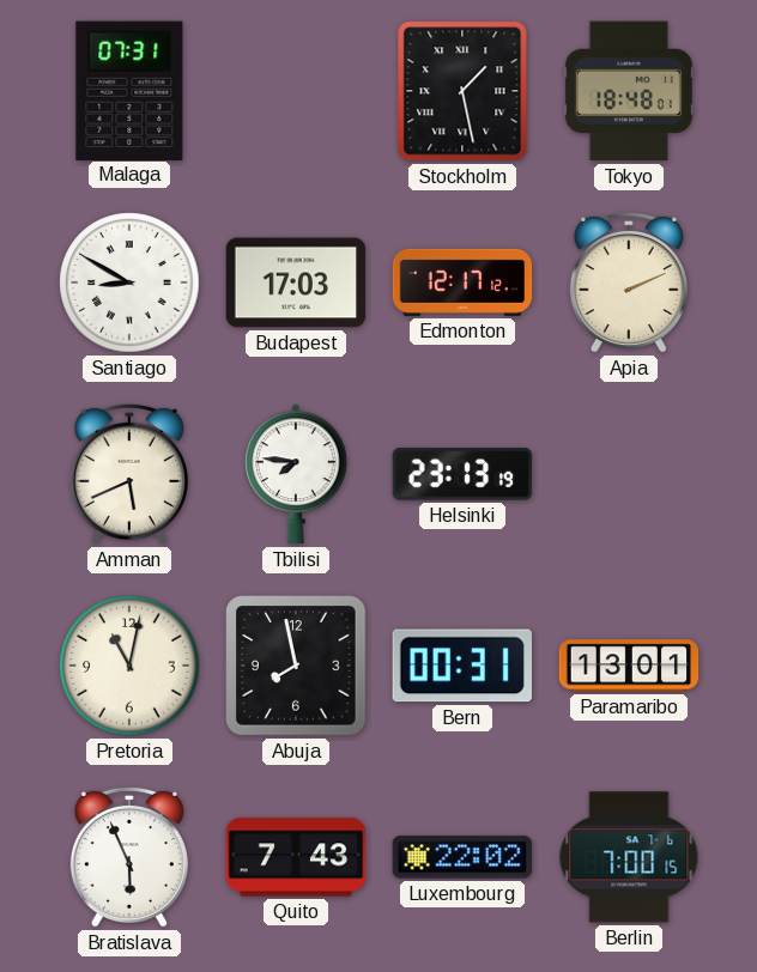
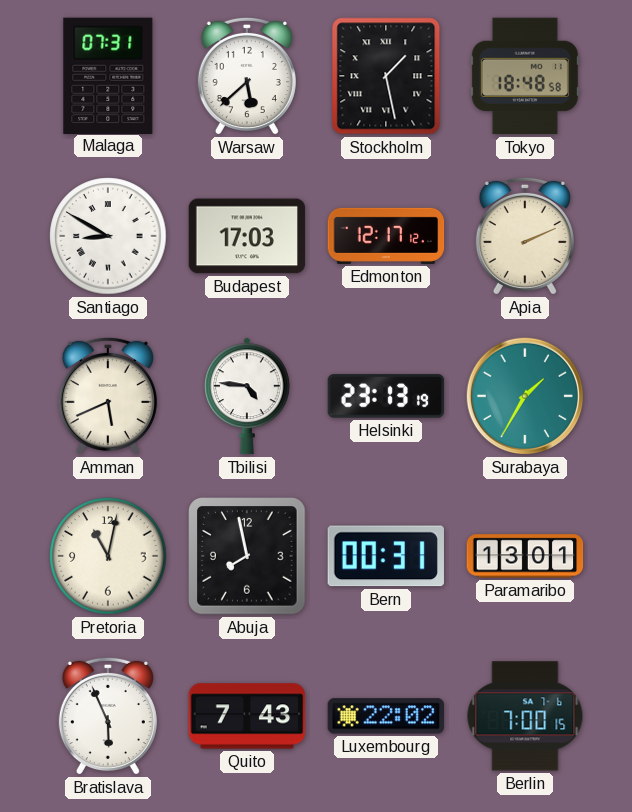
Warsaw: none -> 5:38
Tokyo: 18:48:01 -> 18:48:58
Tbilisi: 7:46 -> 4:46
Surabaya: none -> 1:35
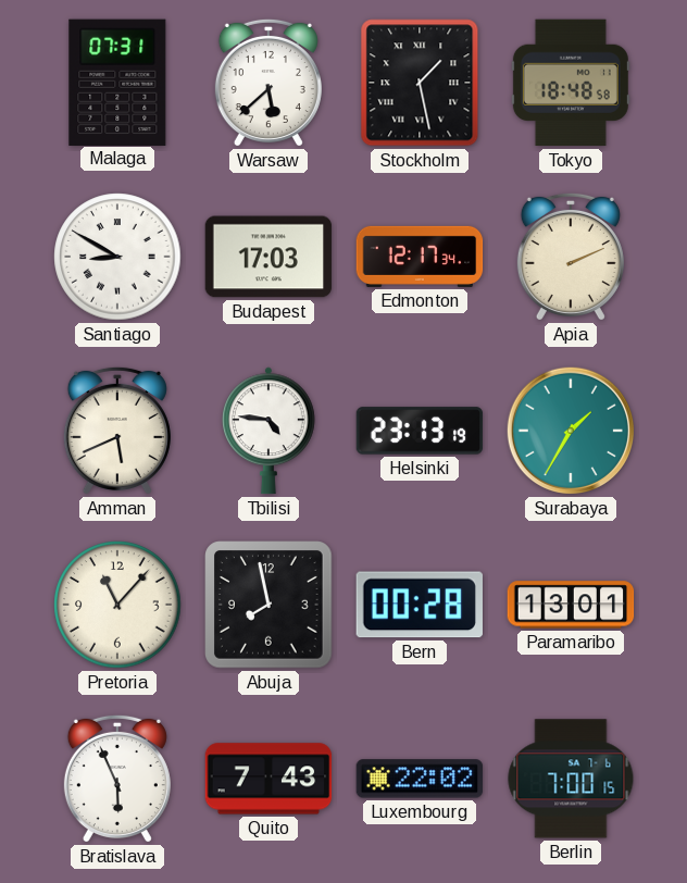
Edmonton: 12:17:12 -> 12:17:34
Pretoria: 11:02 -> 11:07
Bern: 00:31 -> 00:28
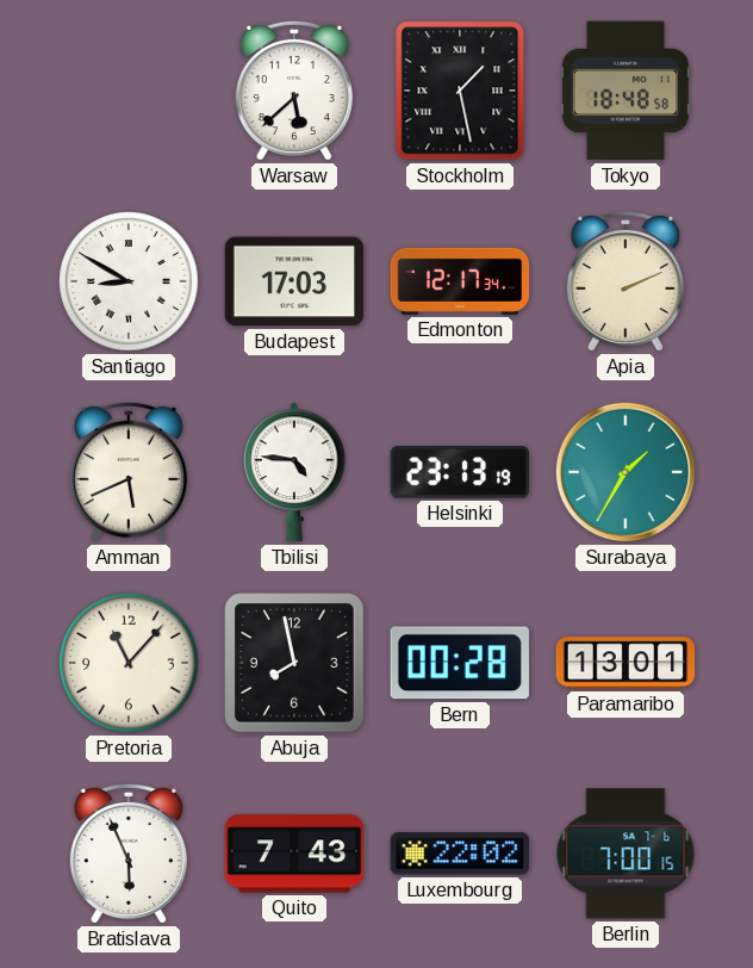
Malaga: 07:31 -> none
